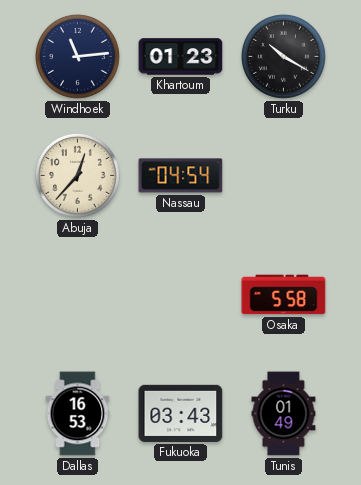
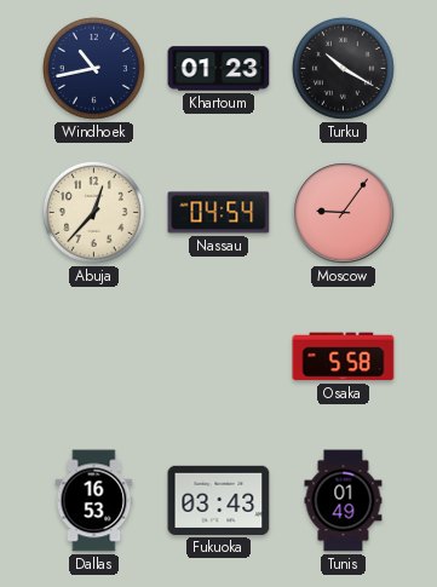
Windhoek: 11:14 -> 10:43
Moscow: none -> 9:06
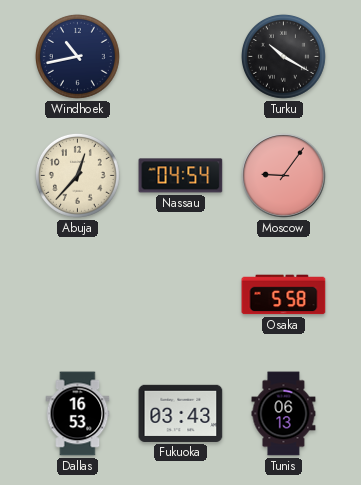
Khartoum: 01:23 -> none
Tunis: 01:49 -> 06:13
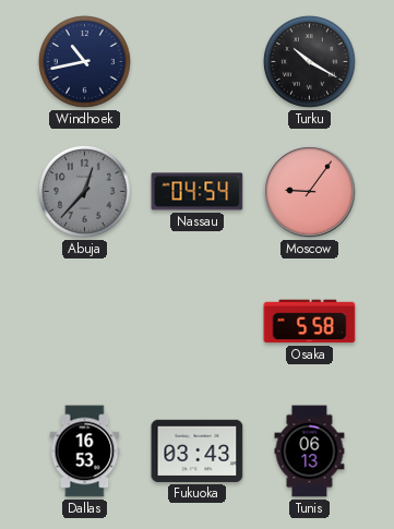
Abuja dial: cream -> grey
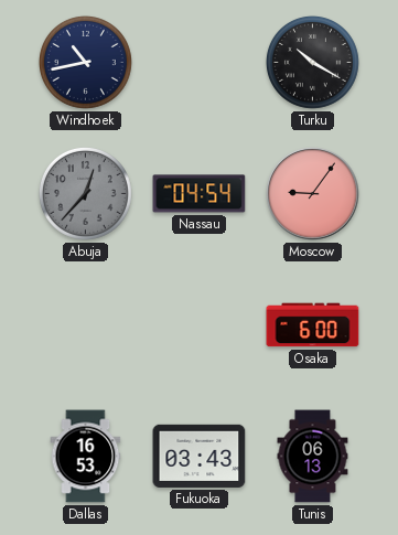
Osaka: 5:58 -> 6:00
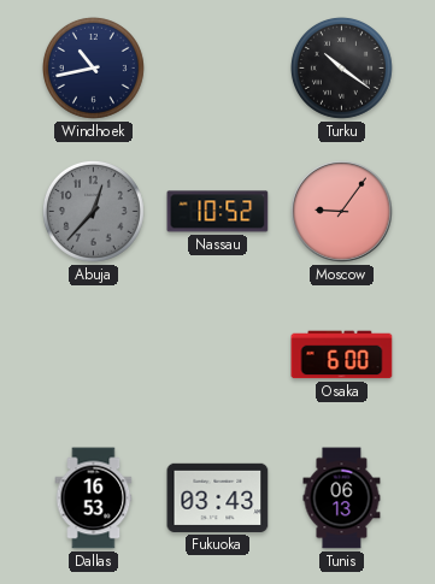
Turku: 10:20 -> 10:21
Nassau: 04:54 -> 10:52
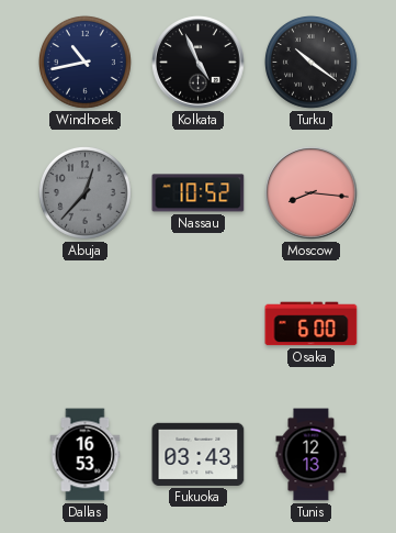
Kolkata: none -> 4:56
Moscow: 9:06 -> 8:16
Tunis: 06:13 -> 12:13
